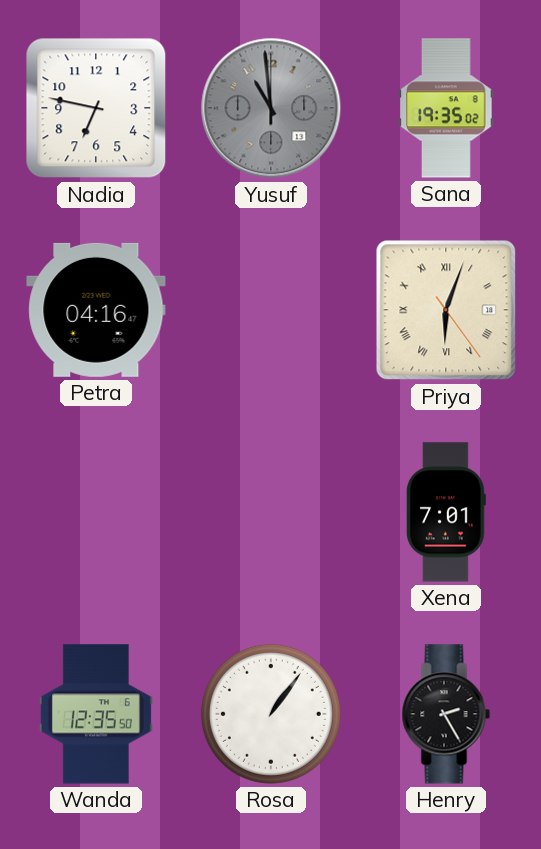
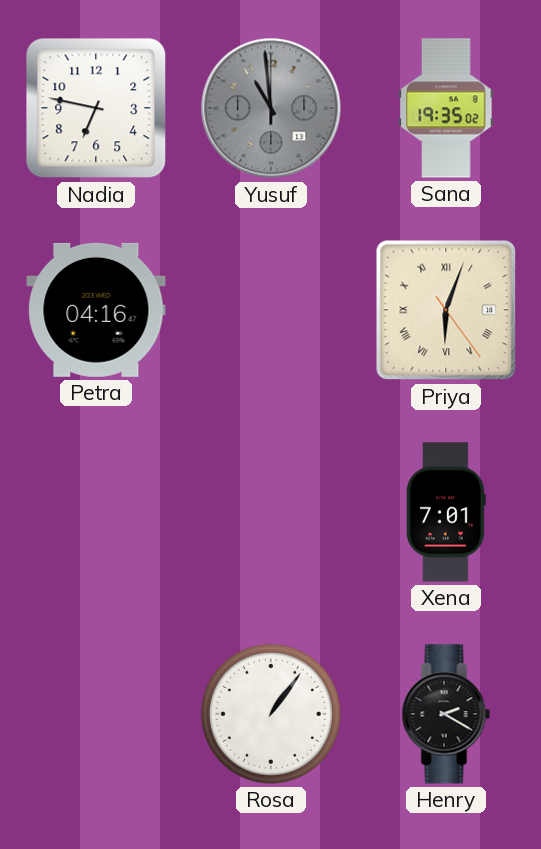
Wanda: 12:35 -> none
Henry: 2:25 -> 2:20
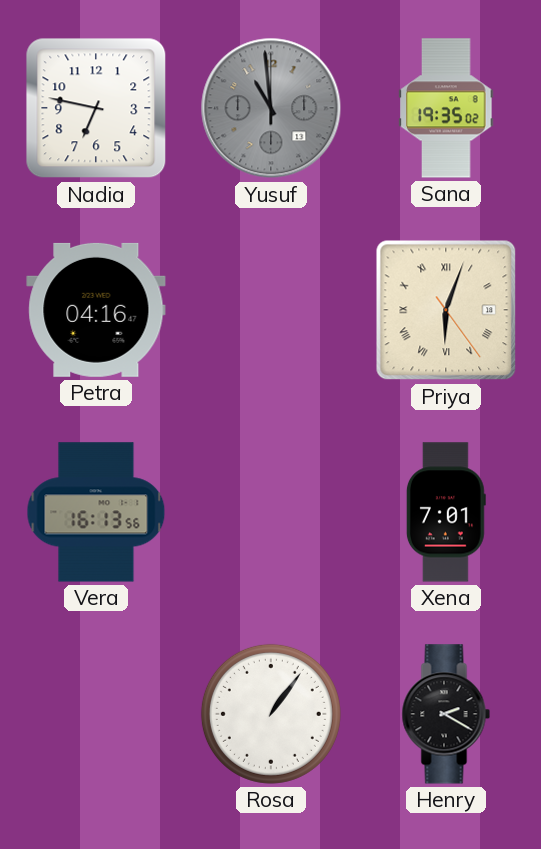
Vera: none -> 16:13
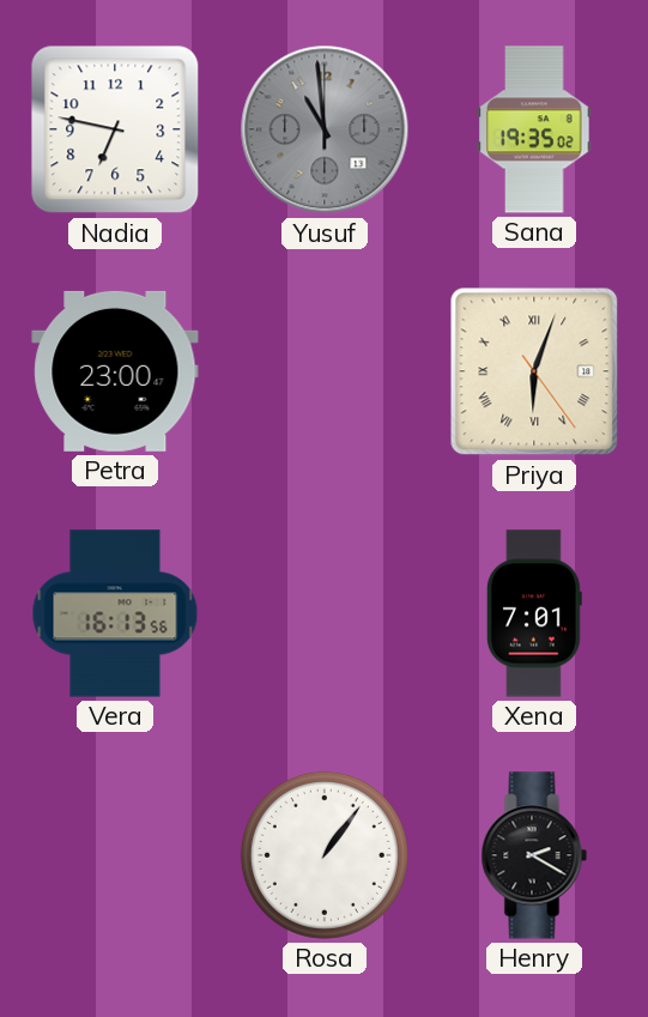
Petra: 04:16 -> 23:00
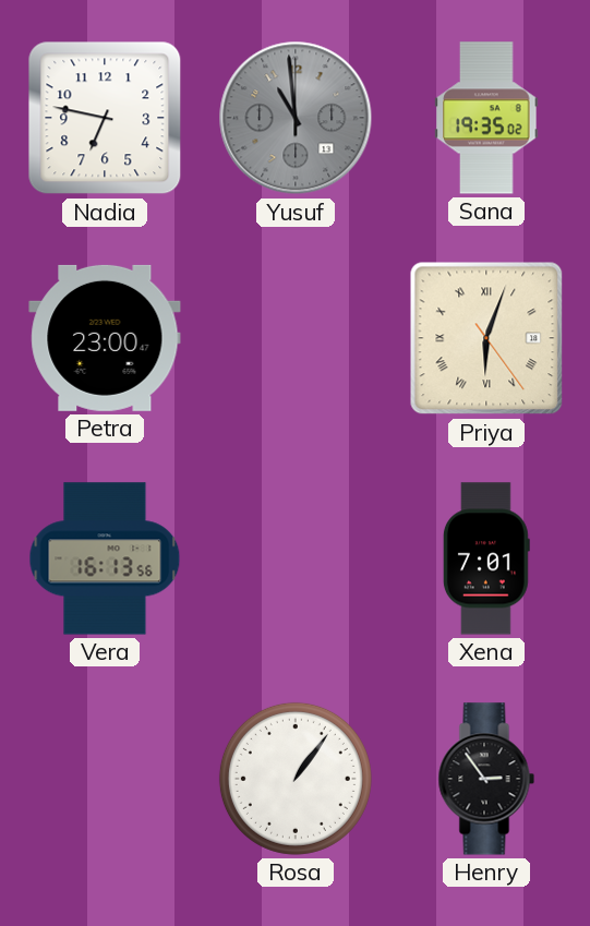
Henry: 2:20 -> 2:54
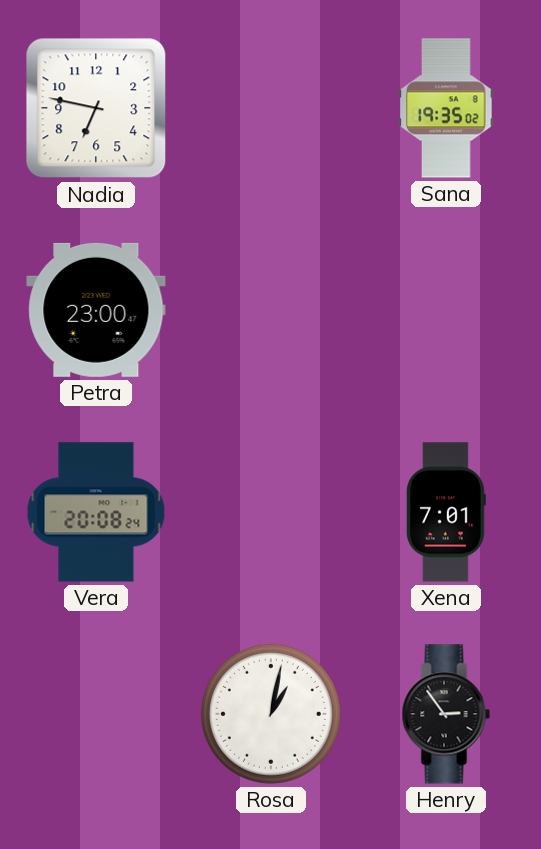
Yusuf: 10:59 -> none
Priya: 6:03 -> none
Vera: 16:13 -> 20:08
Rosa: 1:06 -> 1:02
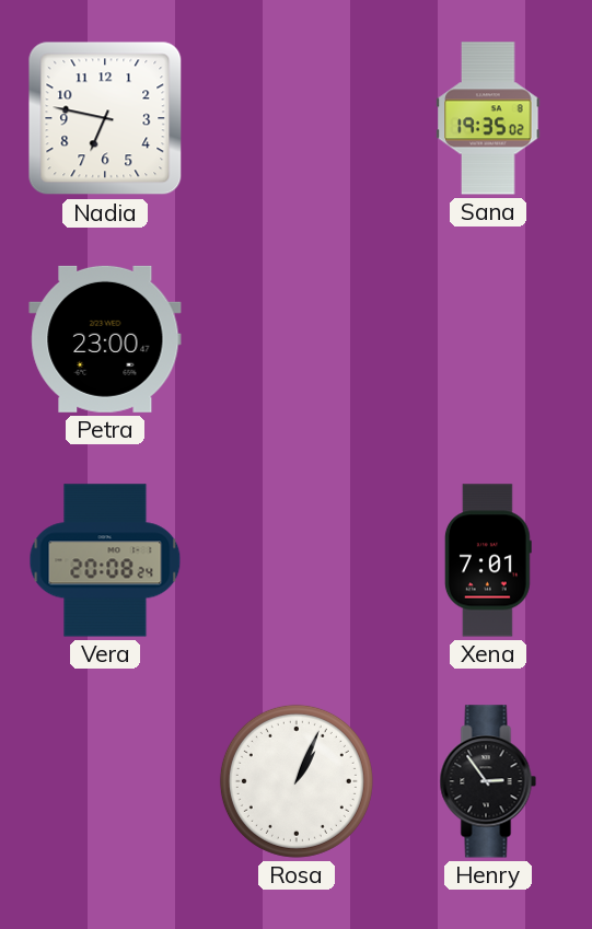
Rosa: 1:02 -> 1:04
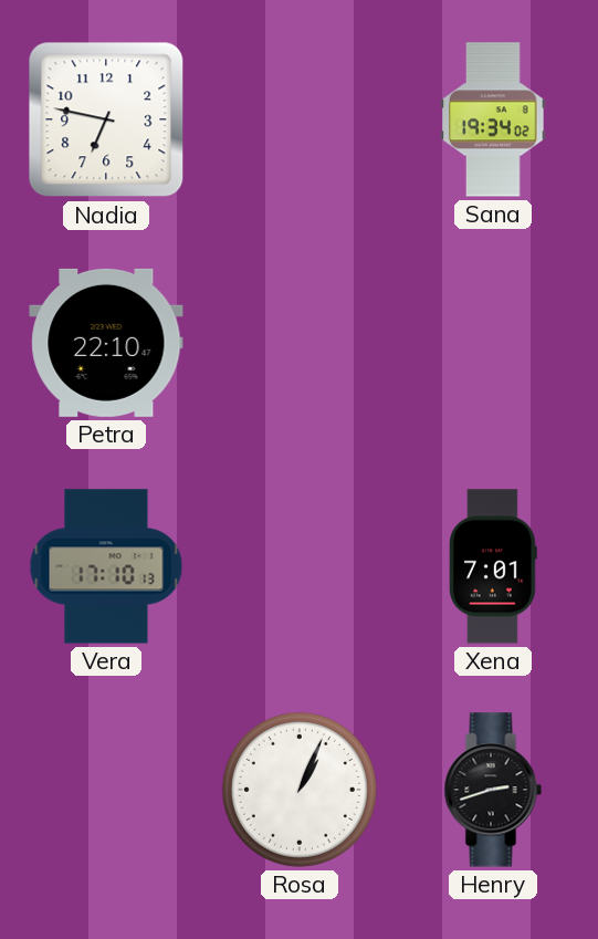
Sana: 19:35 -> 19:34
Petra: 23:00 -> 22:10
Vera: 20:08 -> 17:10
Henry: 2:54 -> 2:42
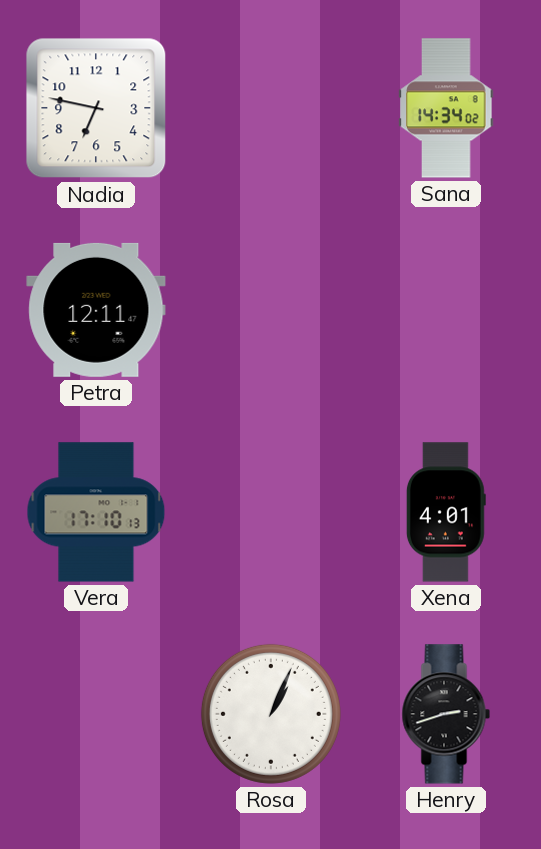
Sana: 19:34 -> 14:34
Petra: 22:10 -> 12:11
Xena: 7:01 -> 4:01
